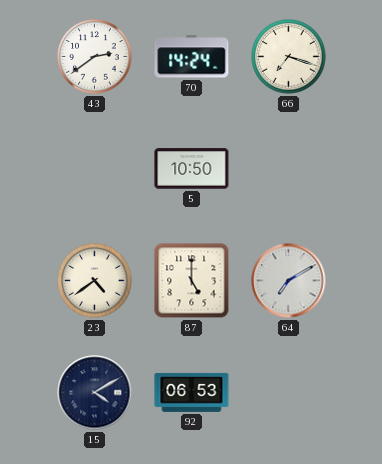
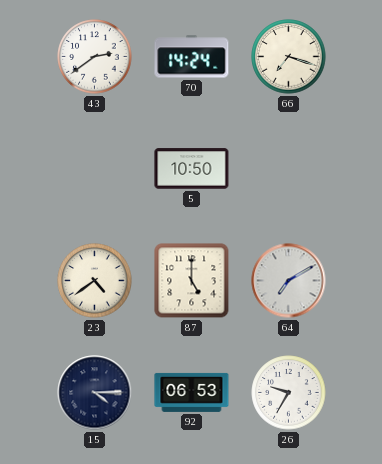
15: 4:10 -> 4:15
26: none -> 9:35
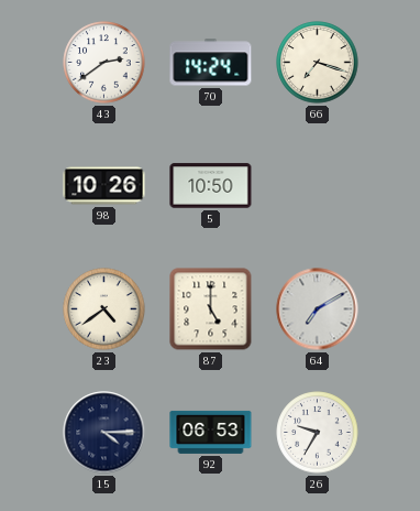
98: none -> 10:26
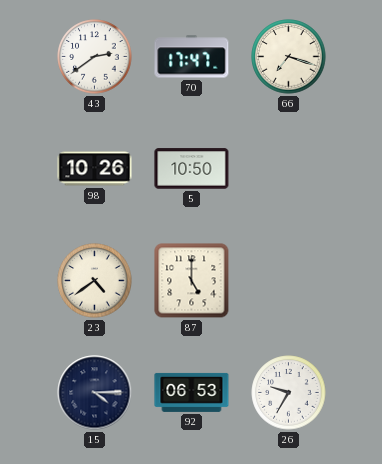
70: 14:24 -> 17:47
64: 7:10 -> none
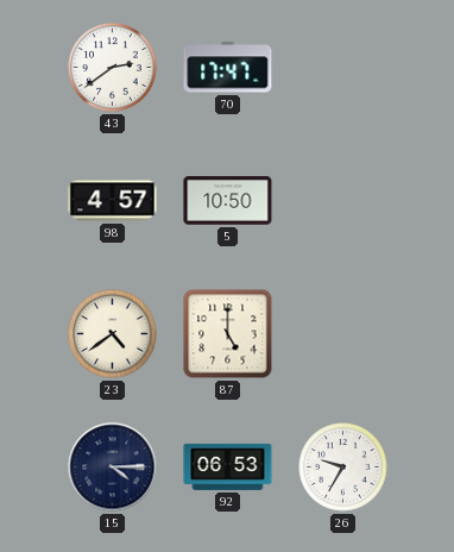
66: 7:18 -> none
98: 10:26 -> 4:57
